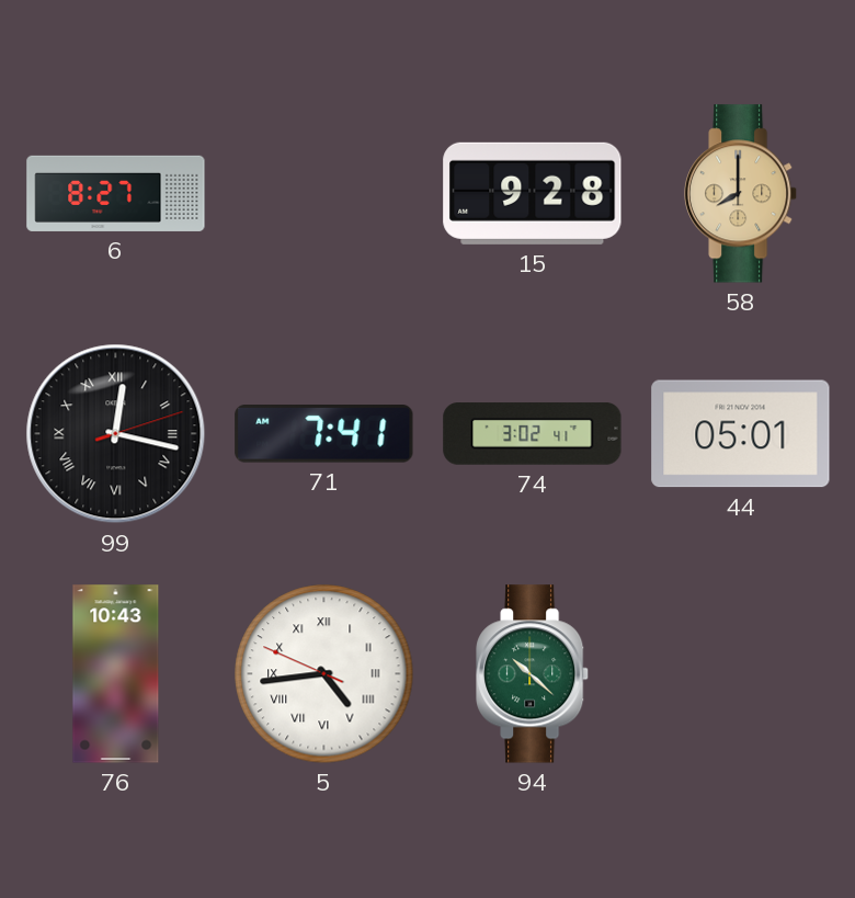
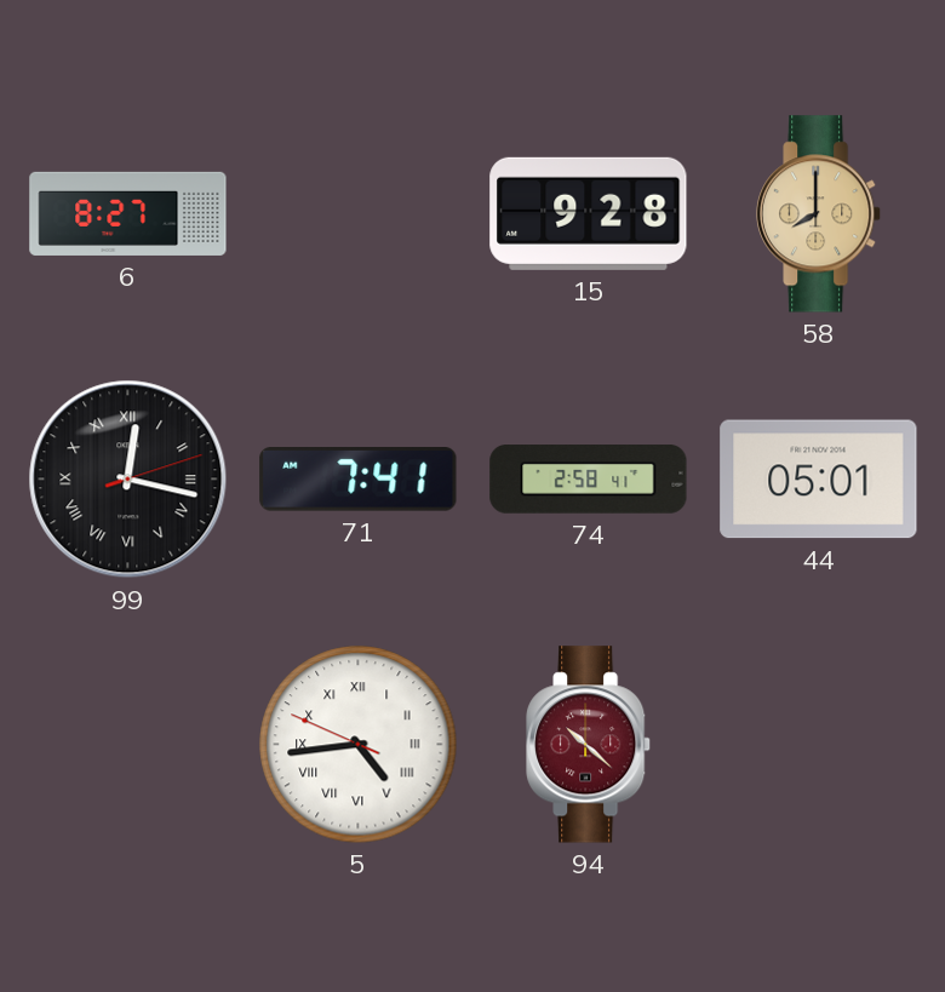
74: 3:02 -> 2:58
76: 10:43 -> none
94 dial: green -> burgundy
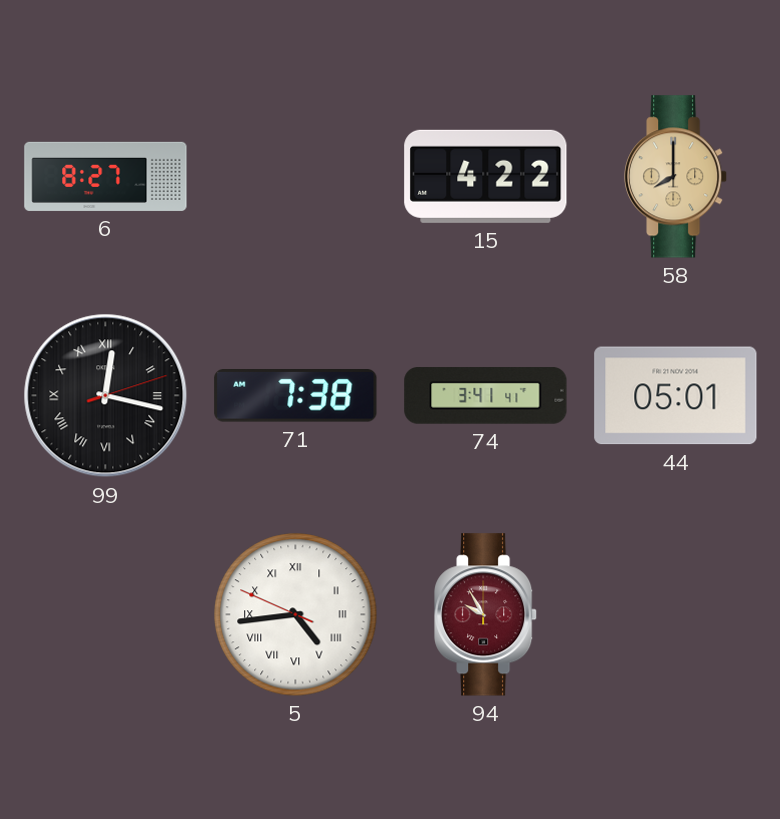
15: 9:28 -> 4:22
71: 7:41 -> 7:38
74: 2:58 -> 3:41
94: 10:22 -> 9:55
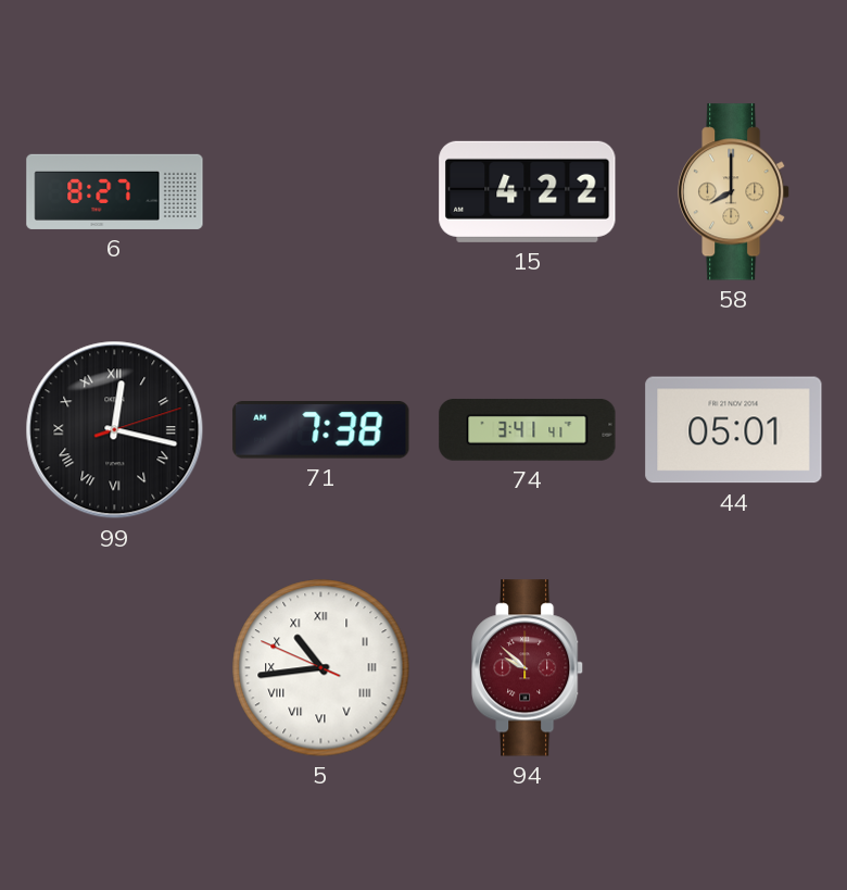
5: 4:43 -> 10:43
94: 9:55 -> 9:52
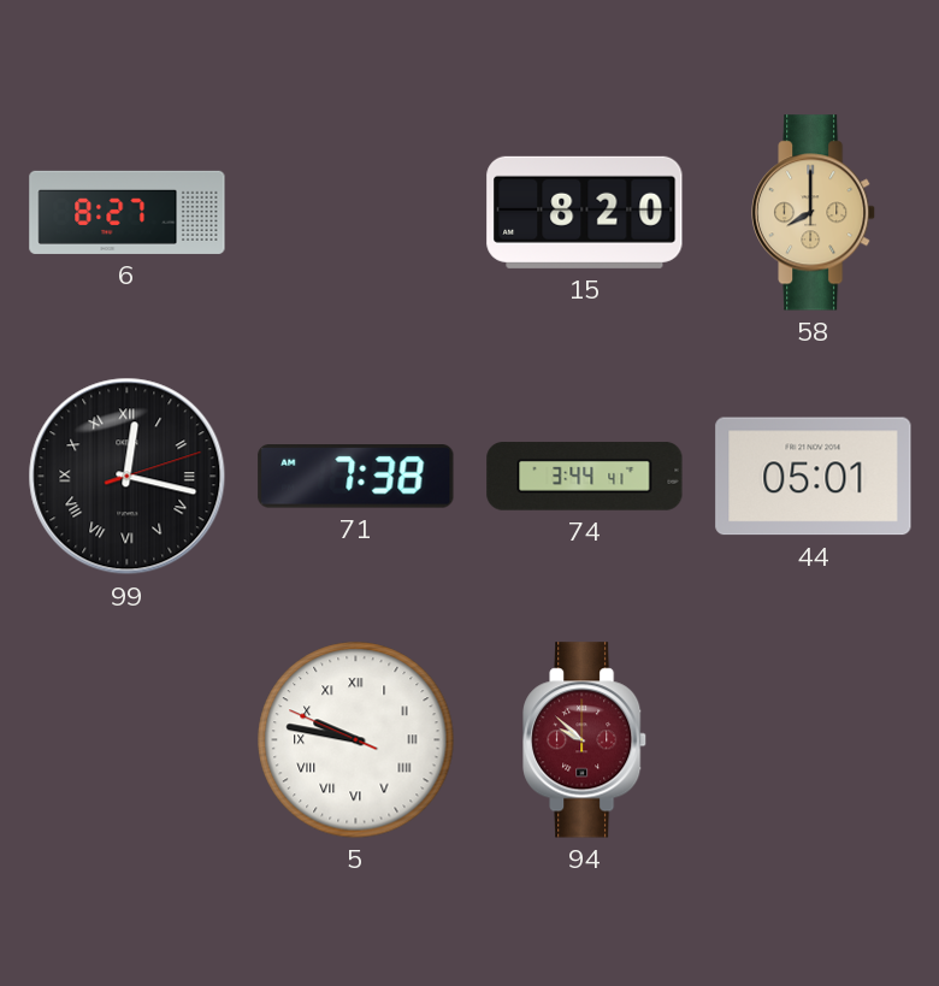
15: 4:22 -> 8:20
74: 3:41 -> 3:44
5: 10:43 -> 9:46
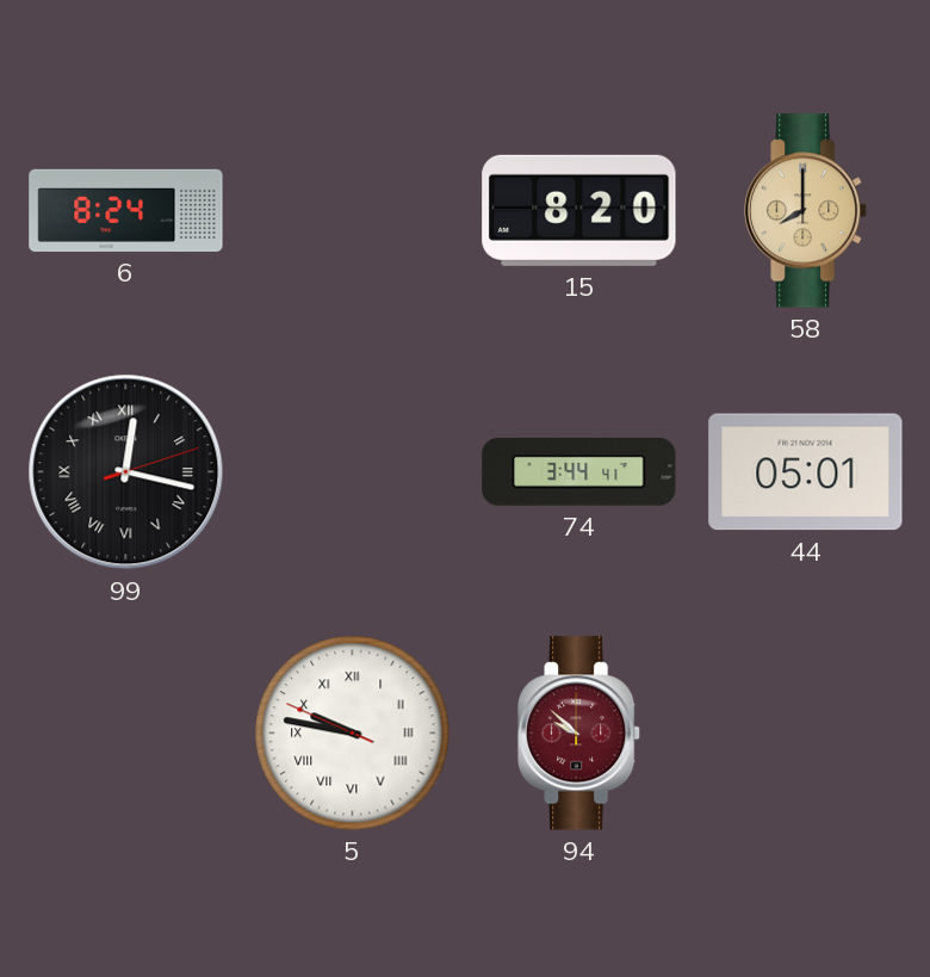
6: 8:27 -> 8:24
71: 7:38 -> none
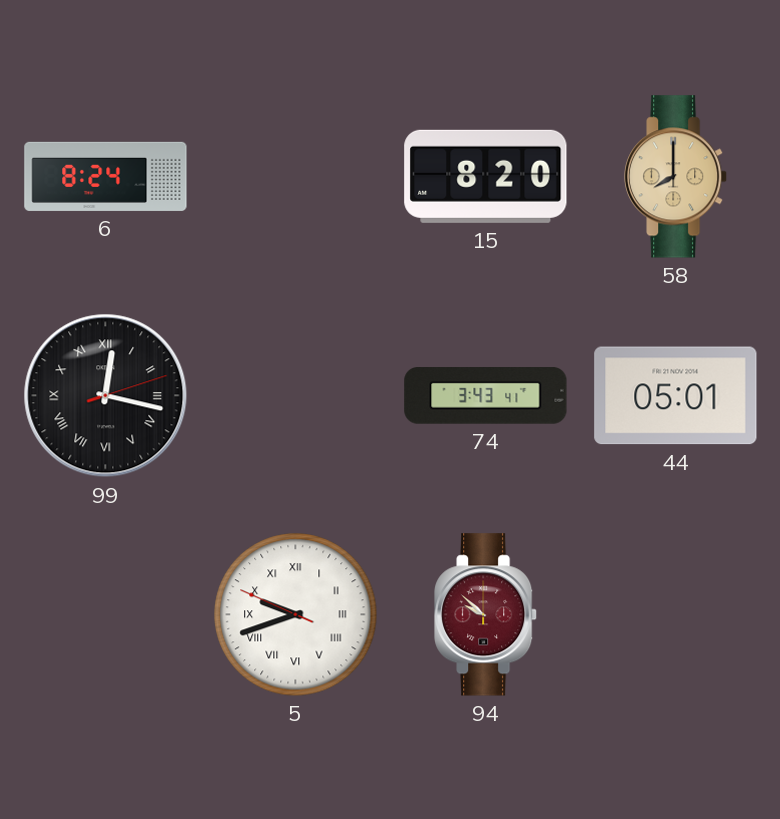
74: 3:44 -> 3:43
5: 9:46 -> 9:41
